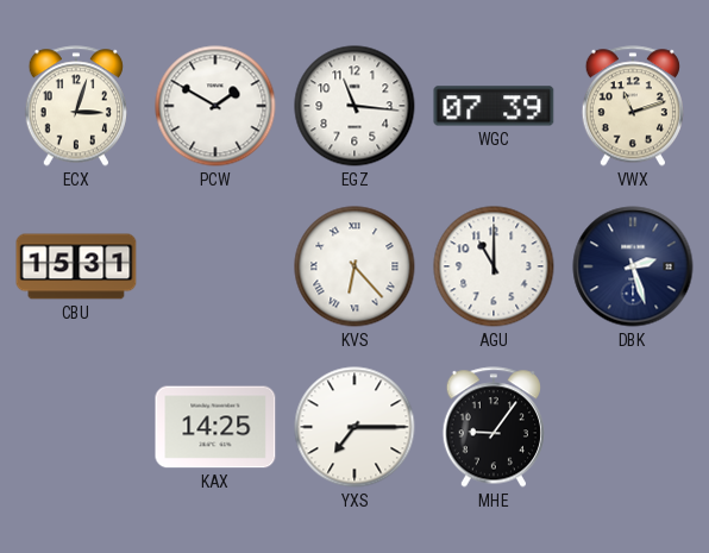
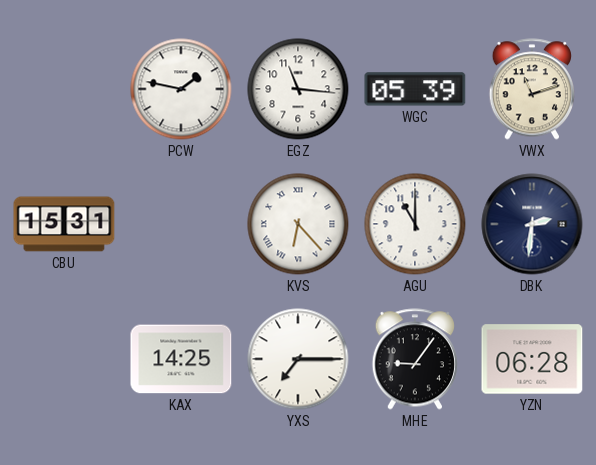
ECX: 3:03 -> none
PCW: 1:50 -> 1:47
WGC: 07:39 -> 05:39
DBK: 2:27 -> 2:31
YZN: none -> 06:28
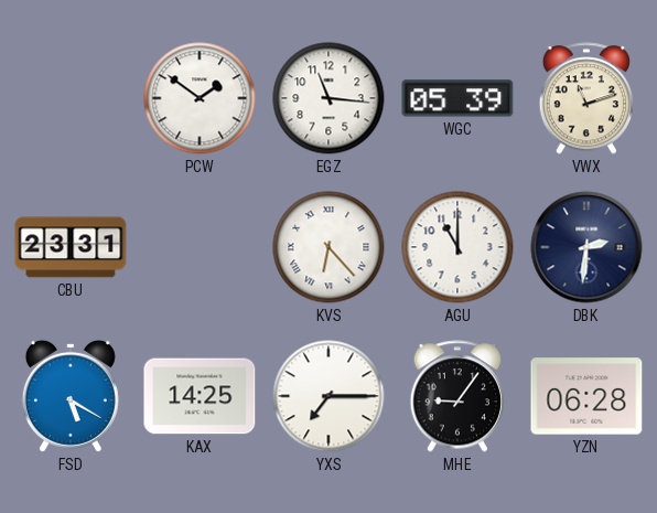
PCW: 1:47 -> 1:51
CBU: 15:31 -> 23:31
FSD: none -> 5:20
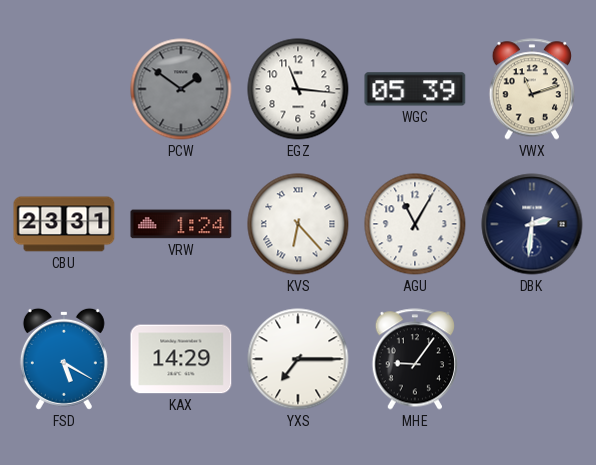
PCW dial: white -> grey
VRW: none -> 1:24
AGU: 11:00 -> 11:05
KAX: 14:25 -> 14:29
YZN: 06:28 -> none
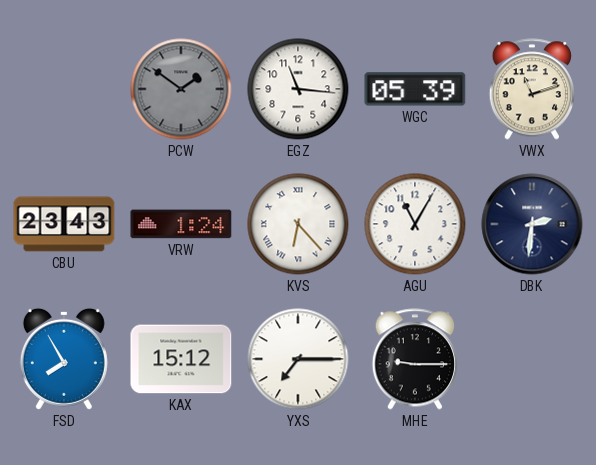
CBU: 23:31 -> 23:43
FSD: 5:20 -> 7:55
KAX: 14:29 -> 15:12
MHE: 9:06 -> 9:15
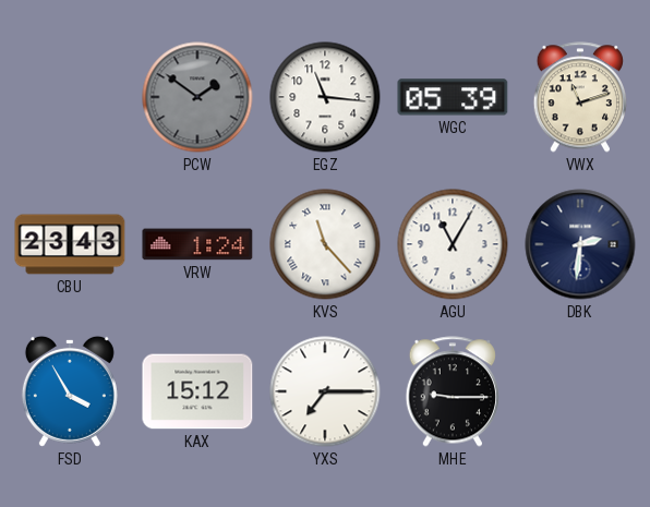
KVS: 6:23 -> 11:23
FSD: 7:55 -> 3:55
